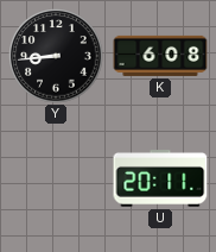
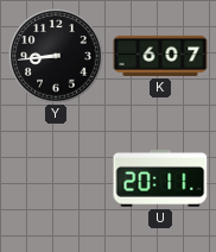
K: 6:08 -> 6:07
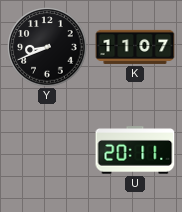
Y: 8:44 -> 8:41
K: 6:07 -> 11:07
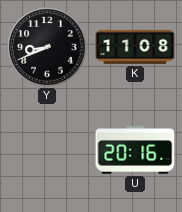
K: 11:07 -> 11:08
U: 20:11 -> 20:16
